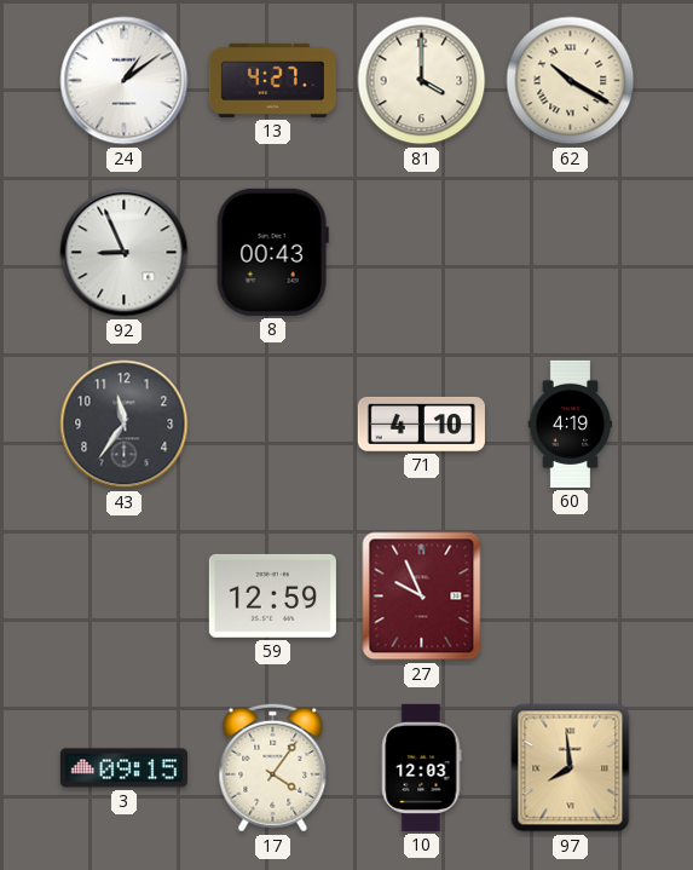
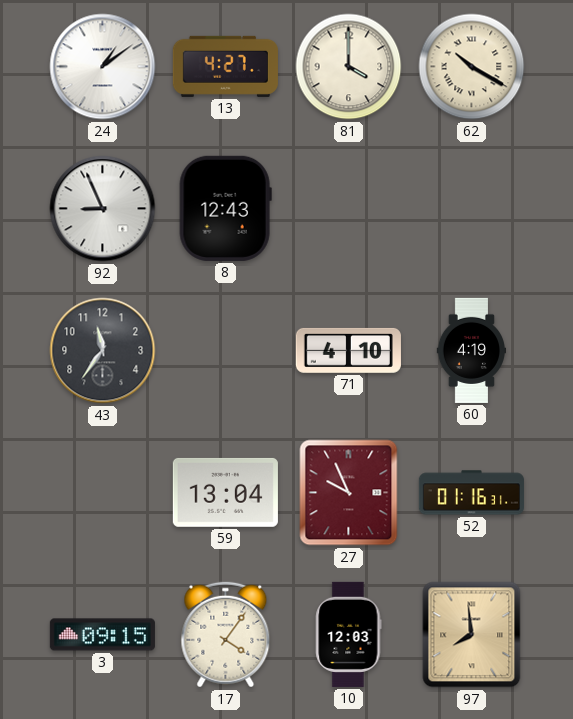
8: 00:43 -> 12:43
59: 12:59 -> 13:04
52: none -> 01:16
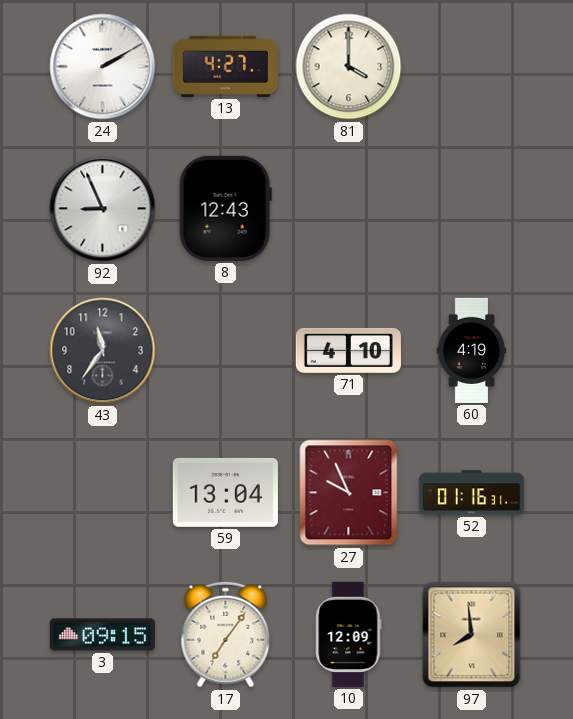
24: 1:09 -> 2:10
62: 10:20 -> none
17: 4:06 -> 7:06
10: 12:03 -> 12:09
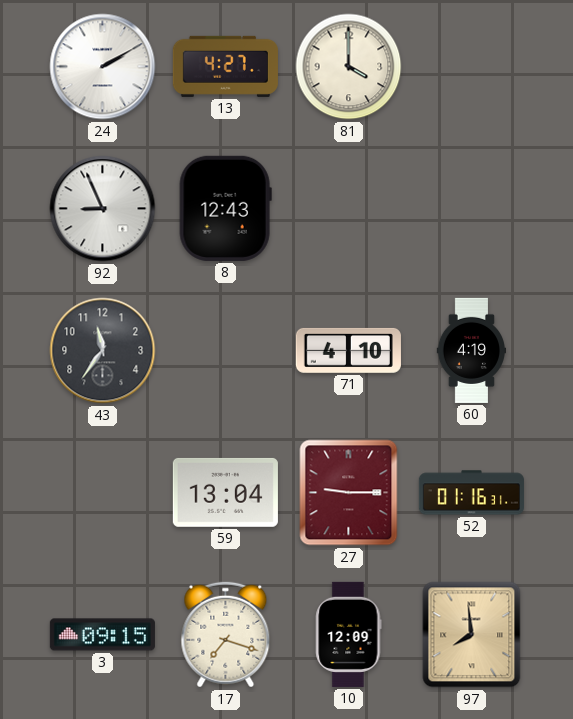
27: 9:56 -> 9:15
17: 7:06 -> 7:18
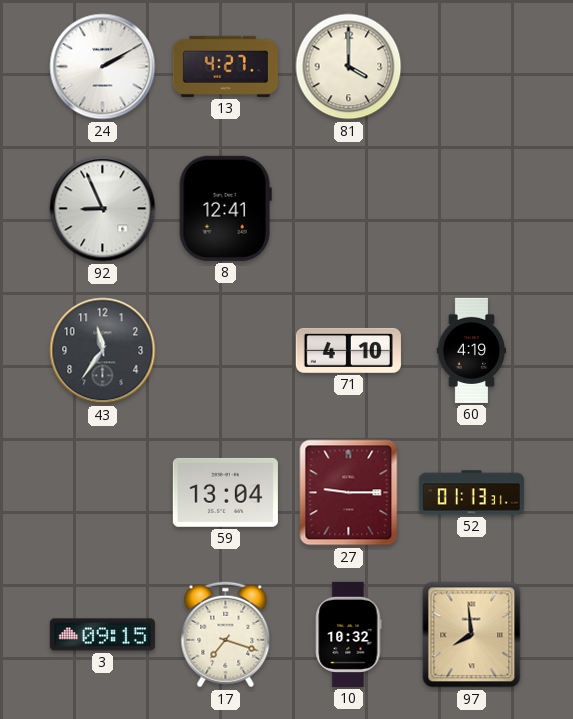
8: 12:43 -> 12:41
52: 01:16 -> 01:13
10: 12:09 -> 10:32
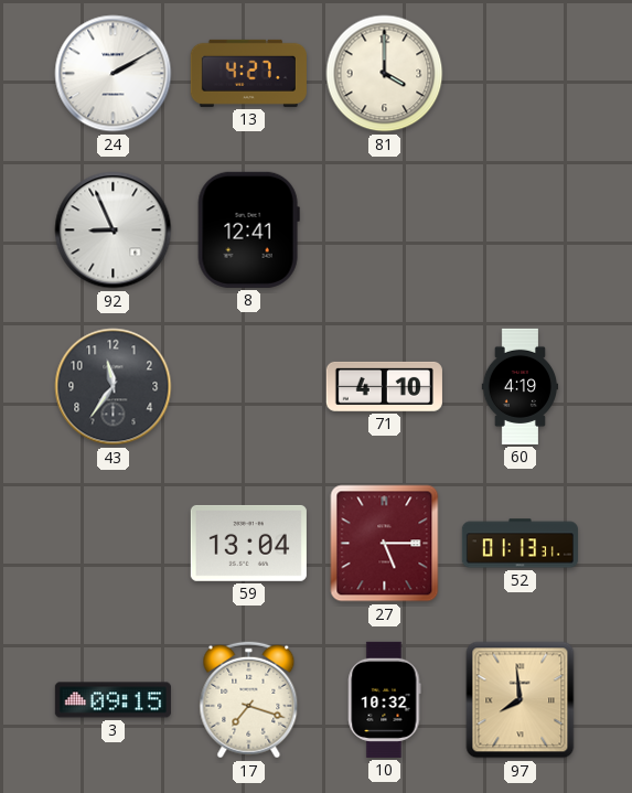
27: 9:15 -> 5:15
